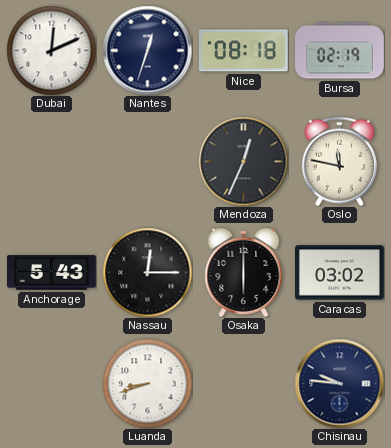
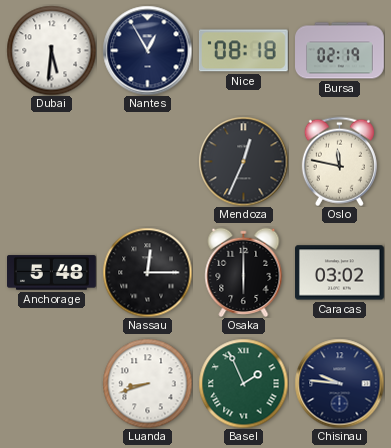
Dubai: 12:11 -> 5:31
Nantes: 12:33 -> 12:55
Anchorage: 5:43 -> 5:48
Basel: none -> 1:56
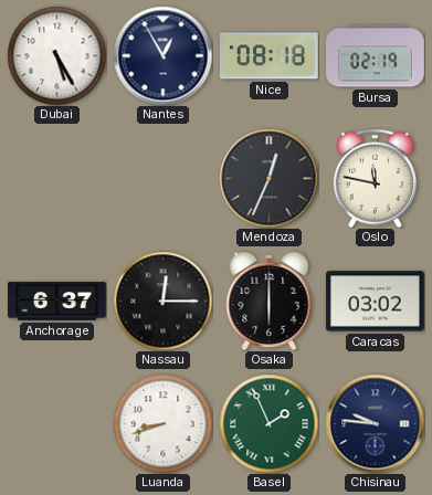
Dubai: 5:31 -> 5:25
Anchorage: 5:48 -> 6:37
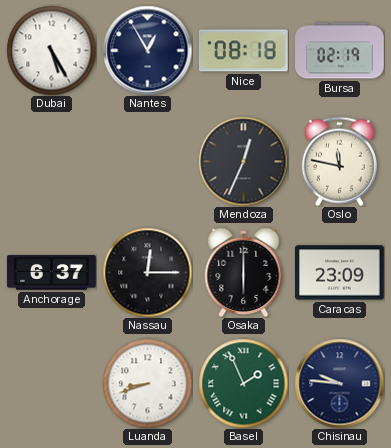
Caracas: 03:02 -> 23:09
